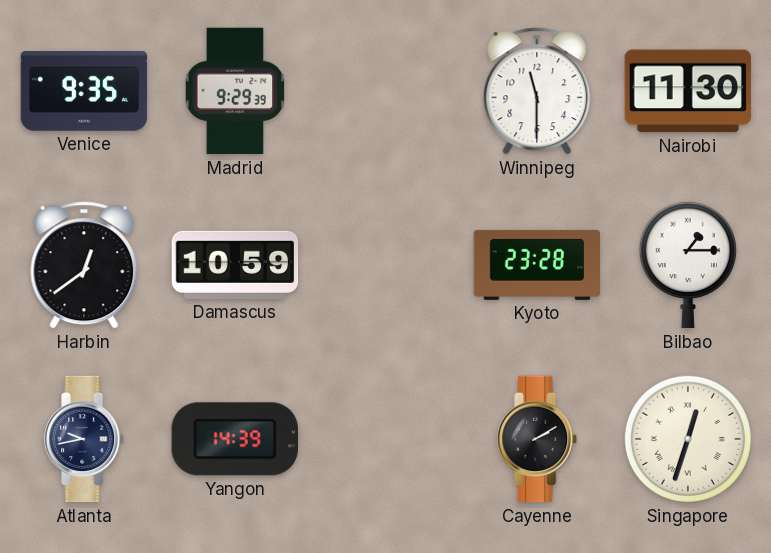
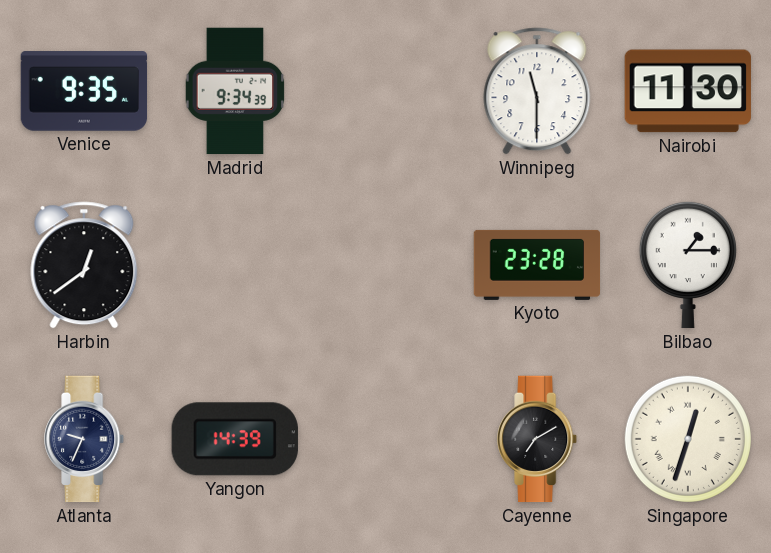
Madrid: 9:29 -> 9:34
Damascus: 10:59 -> none
Atlanta: 9:43 -> 9:34
Cayenne: 2:10 -> 7:10
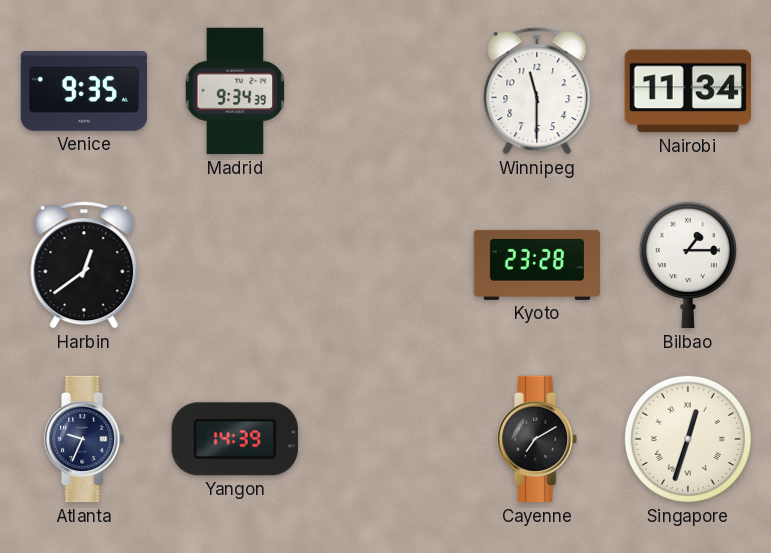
Nairobi: 11:30 -> 11:34
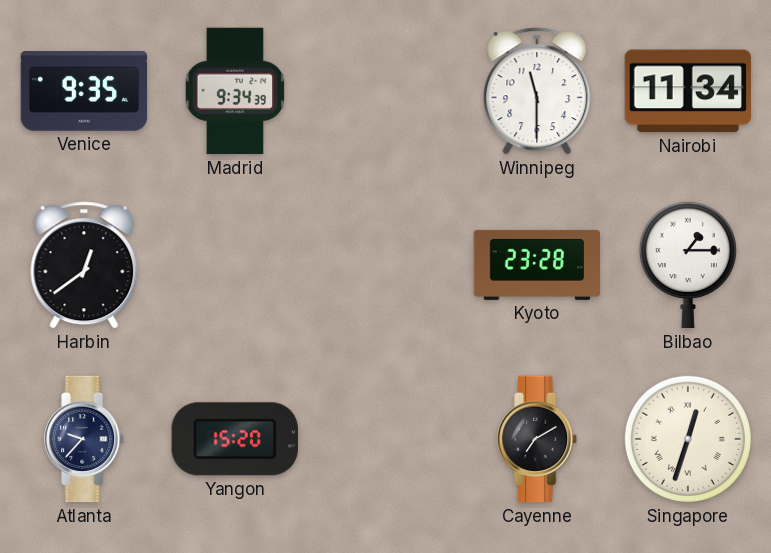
Atlanta: 9:34 -> 9:37
Yangon: 14:39 -> 15:20
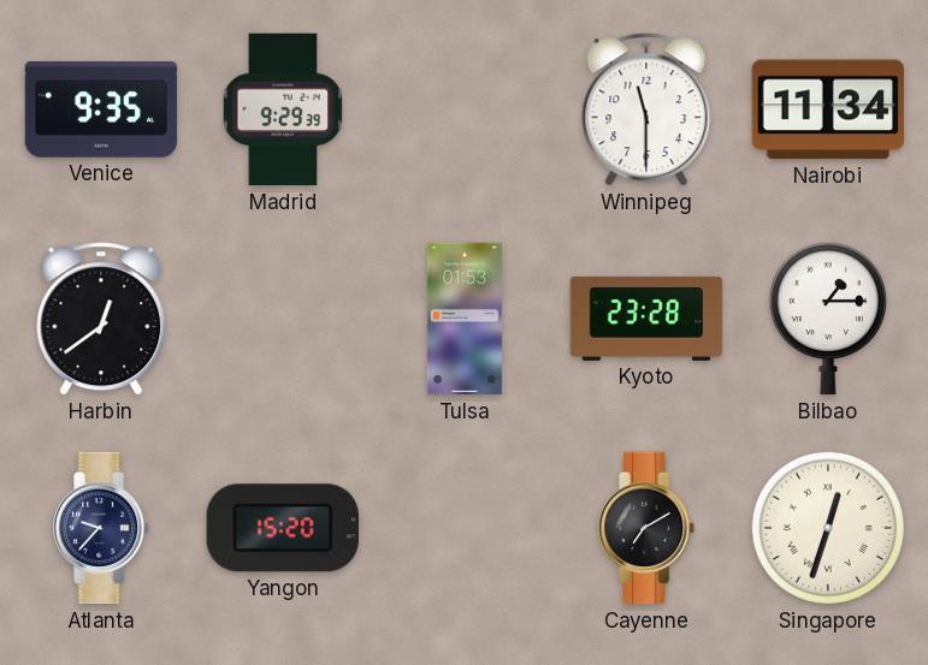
Madrid: 9:34 -> 9:29
Tulsa: none -> 01:53
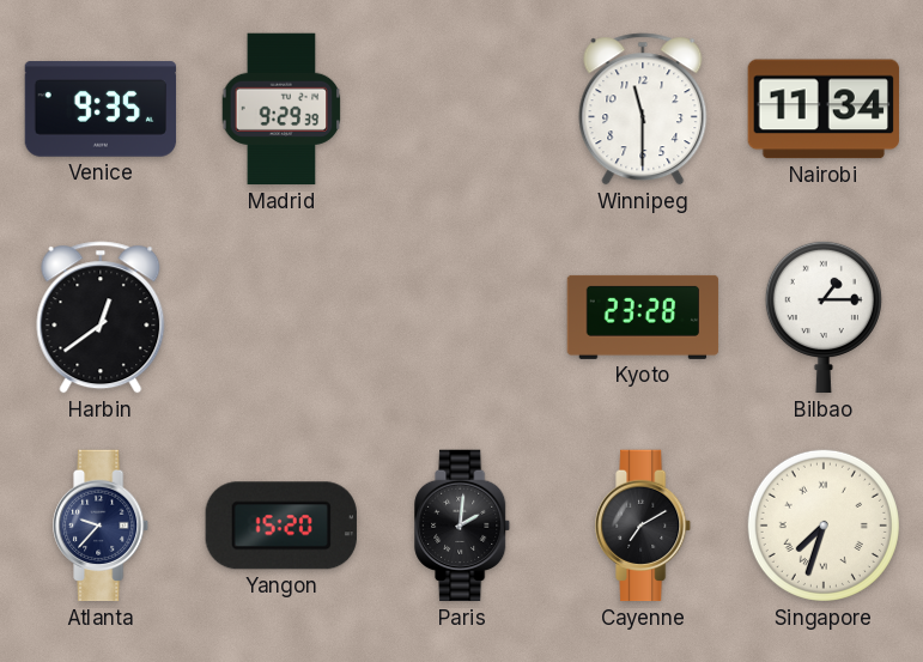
Tulsa: 01:53 -> none
Paris: none -> 2:01
Singapore: 12:33 -> 7:33
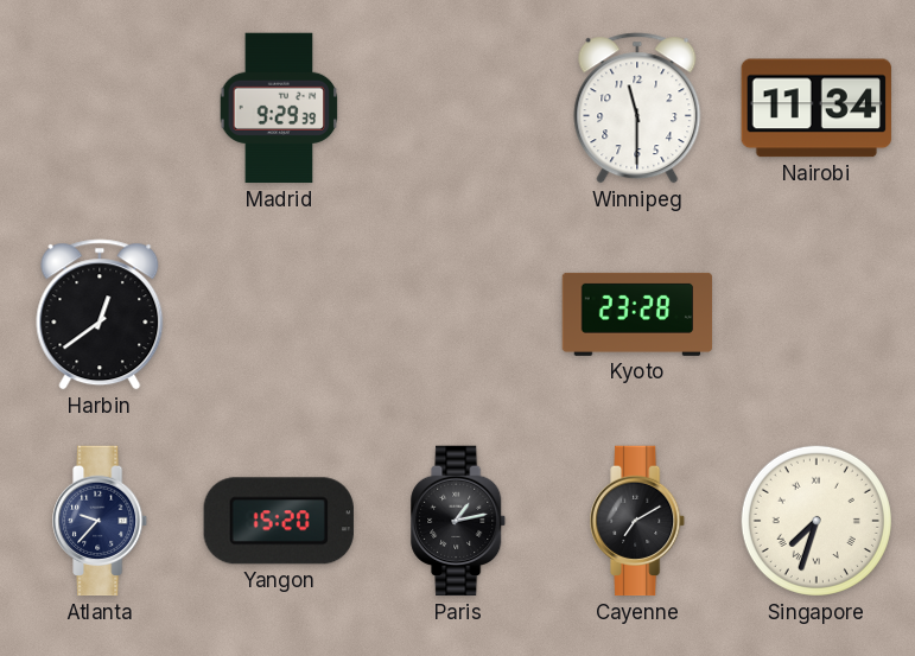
Venice: 9:35 -> none
Bilbao: 1:15 -> none
Paris: 2:01 -> 1:13
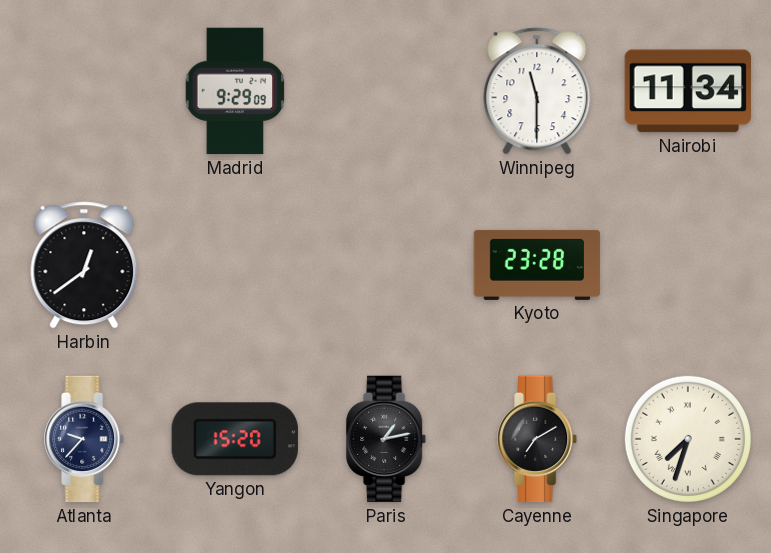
Madrid: 9:29:39 -> 9:29:09
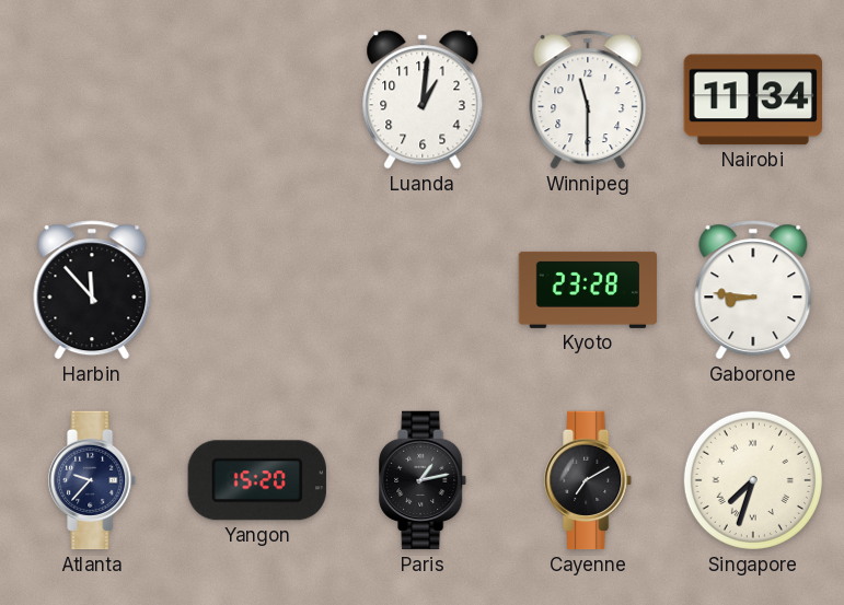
Madrid: 9:29 -> none
Luanda: none -> 1:01
Harbin: 12:39 -> 11:53
Gaborone: none -> 8:46
